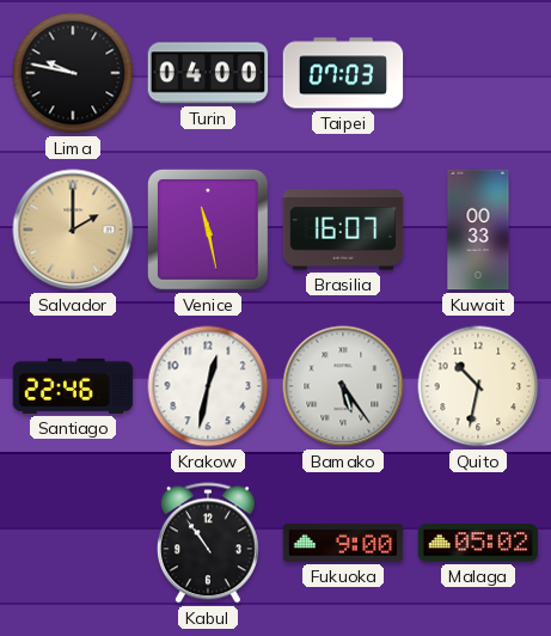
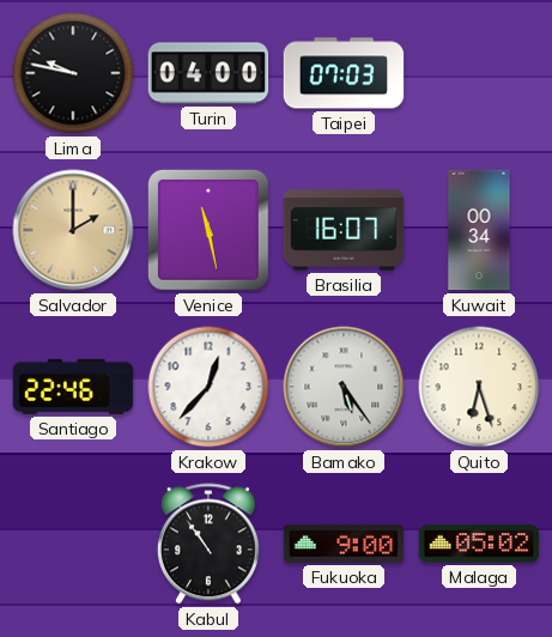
Kuwait: 00:33 -> 00:34
Krakow: 12:32 -> 12:37
Quito: 10:32 -> 6:27
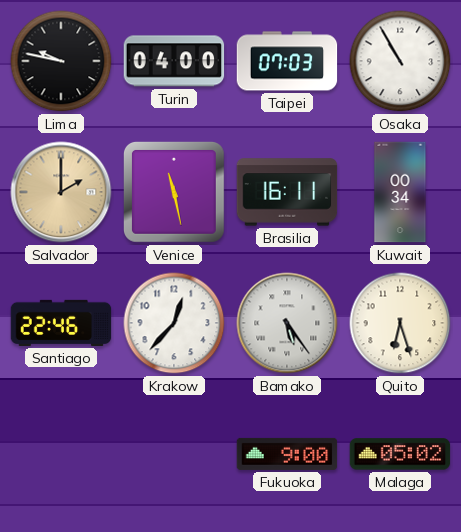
Osaka: none -> 10:55
Brasilia: 16:07 -> 16:11
Kabul: 10:54 -> none
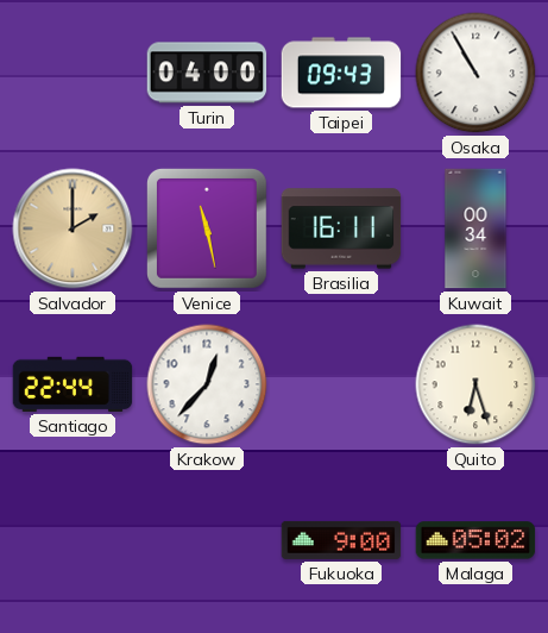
Lima: 9:47 -> none
Taipei: 07:03 -> 09:43
Santiago: 22:46 -> 22:44
Bamako: 5:24 -> none
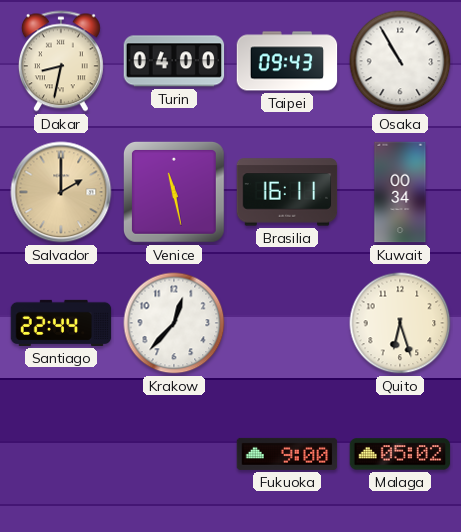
Dakar: none -> 8:32
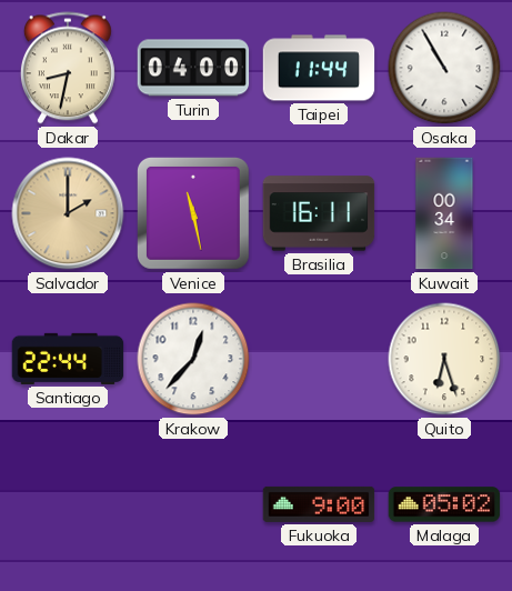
Taipei: 09:43 -> 11:44
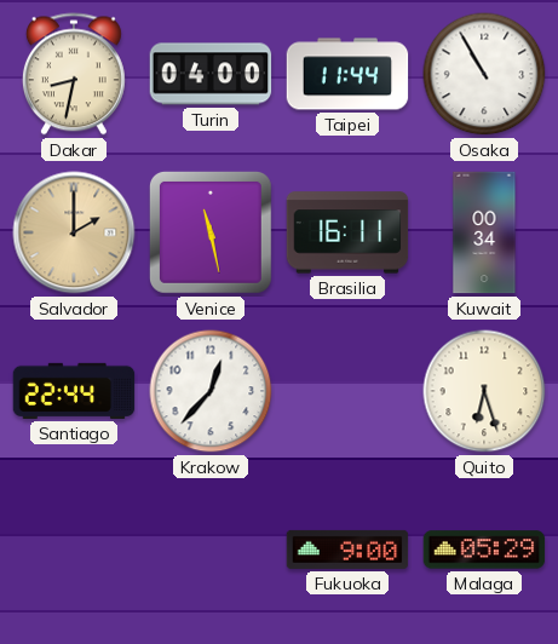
Malaga: 05:02 -> 05:29
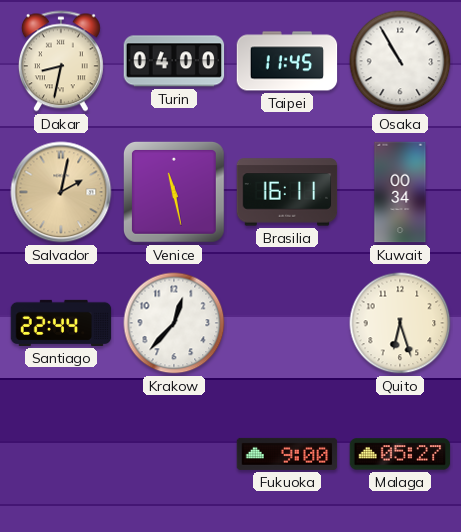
Taipei: 11:44 -> 11:45
Salvador: 2:00 -> 2:02
Malaga: 05:29 -> 05:27
